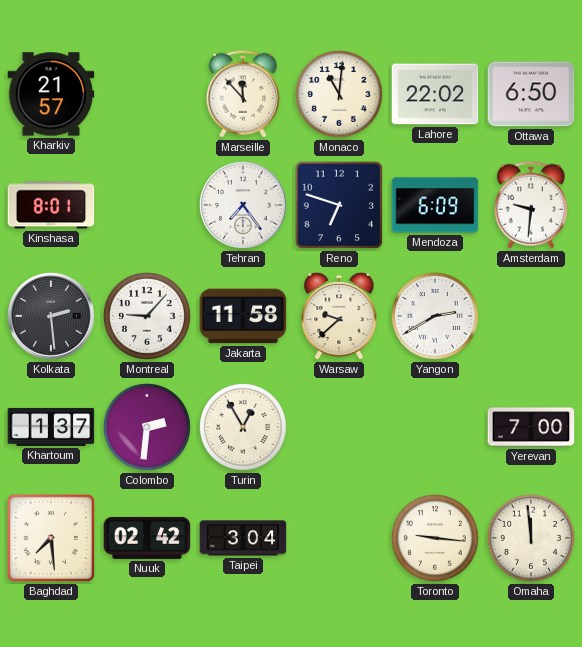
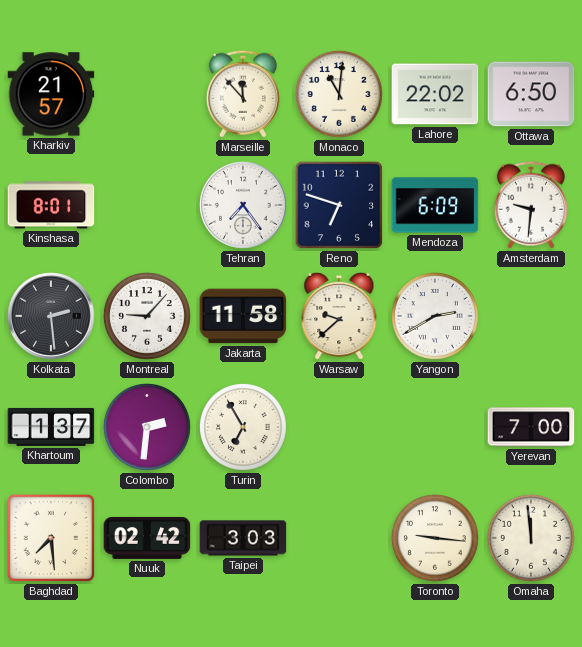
Turin: 12:55 -> 6:55
Taipei: 3:04 -> 3:03
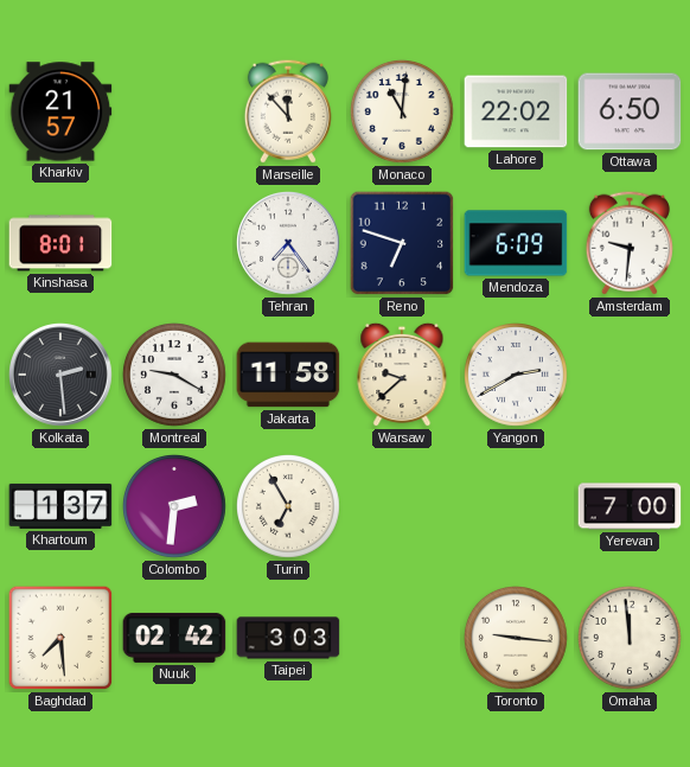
Montreal: 9:07 -> 9:20
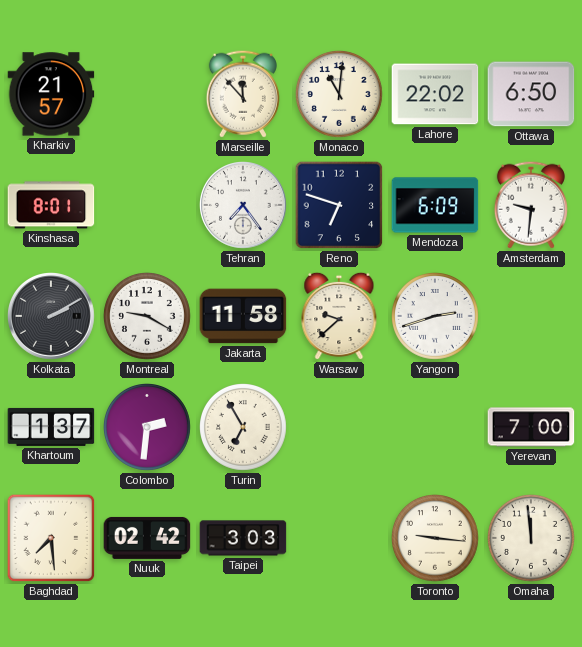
Kolkata: 2:29 -> 2:10
Yangon: 2:40 -> 2:42
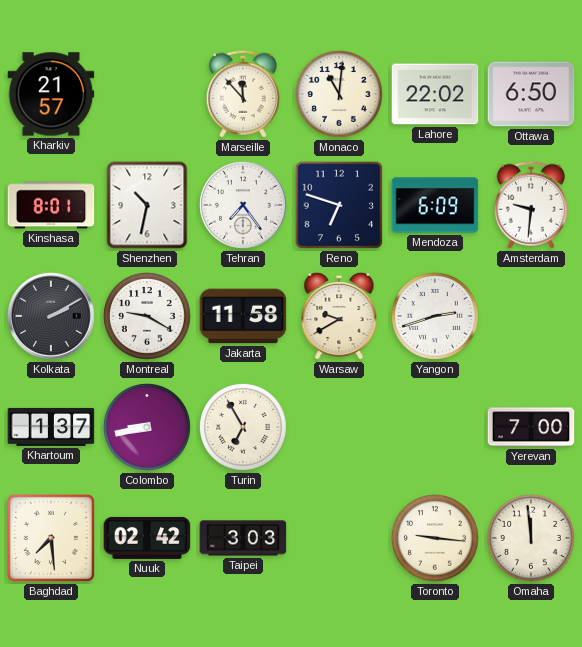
Shenzhen: none -> 10:32
Warsaw: 9:38 -> 9:40
Colombo: 2:31 -> 8:43
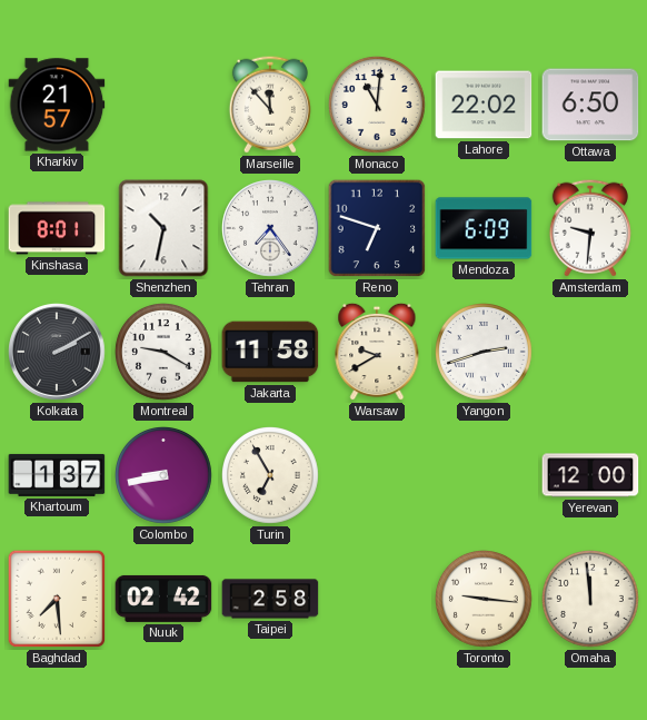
Yerevan: 7:00 -> 12:00
Taipei: 3:03 -> 2:58
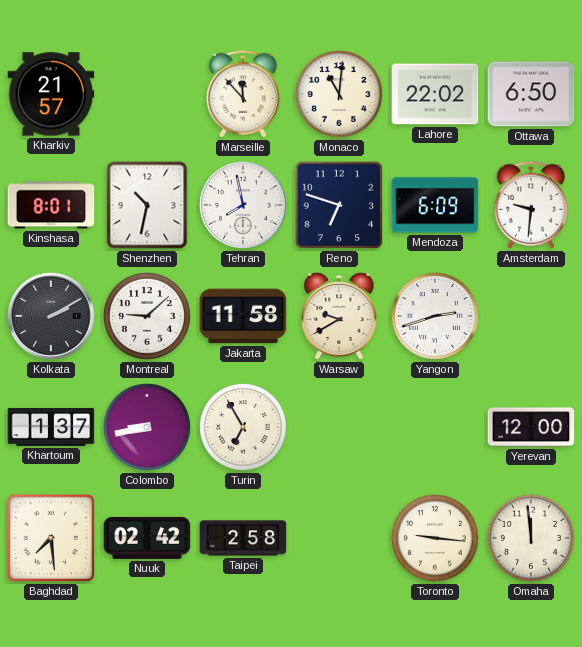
Tehran: 7:24 -> 7:58
Montreal: 9:20 -> 9:08
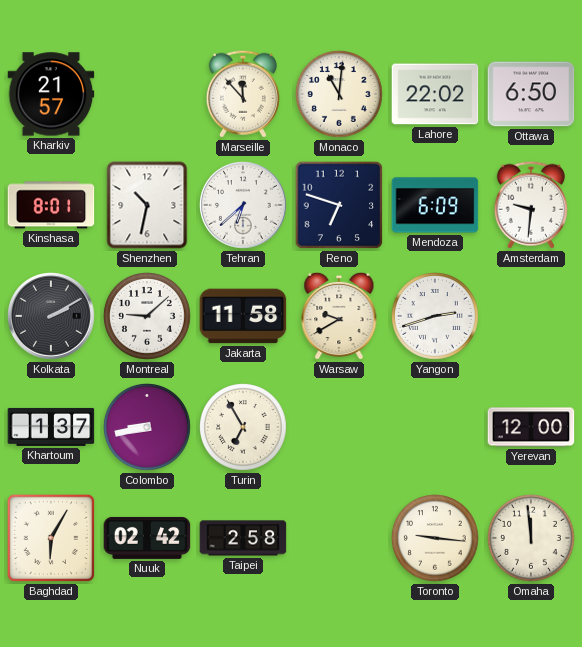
Tehran: 7:58 -> 6:38
Baghdad: 7:29 -> 6:05
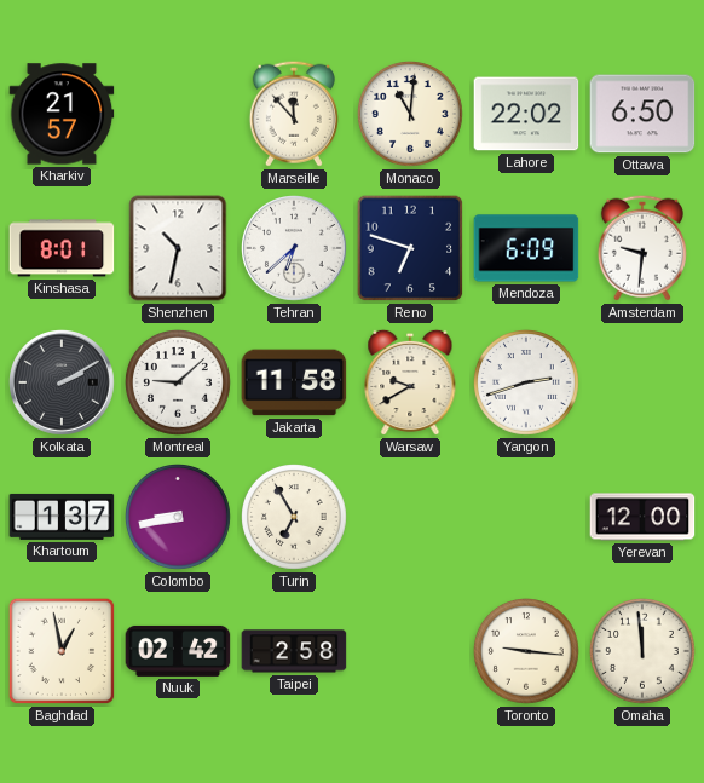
Baghdad: 6:05 -> 12:58
